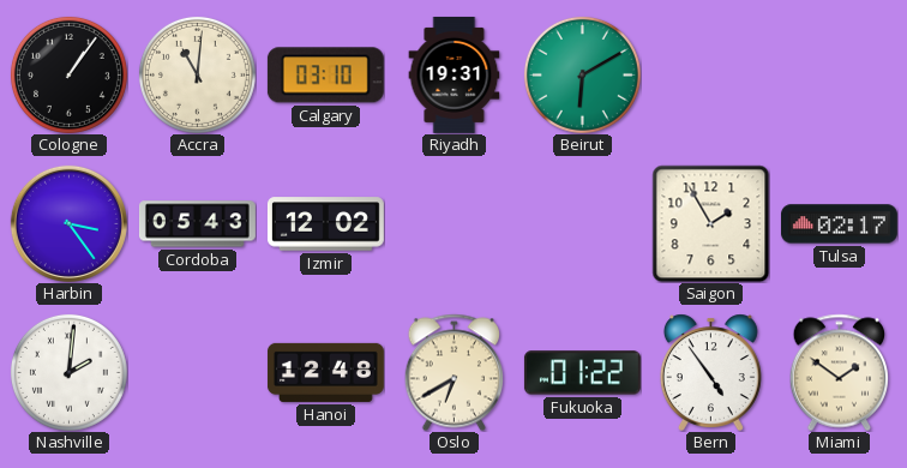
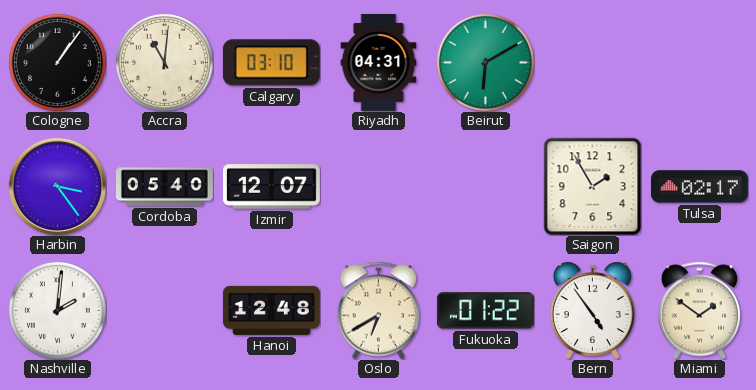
Riyadh: 19:31 -> 04:31
Cordoba: 05:43 -> 05:40
Izmir: 12:02 -> 12:07
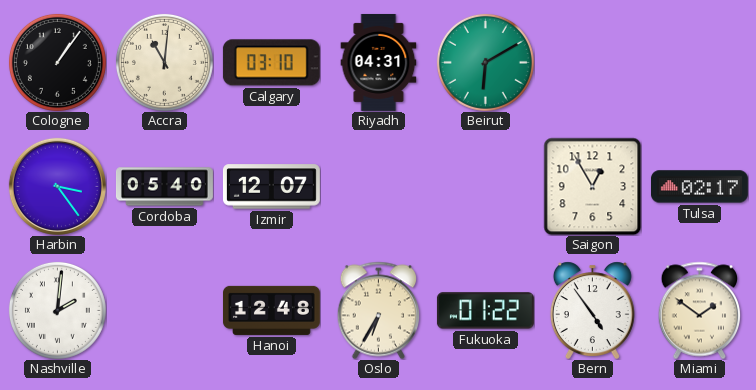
Saigon: 1:55 -> 12:55
Oslo: 6:40 -> 6:35
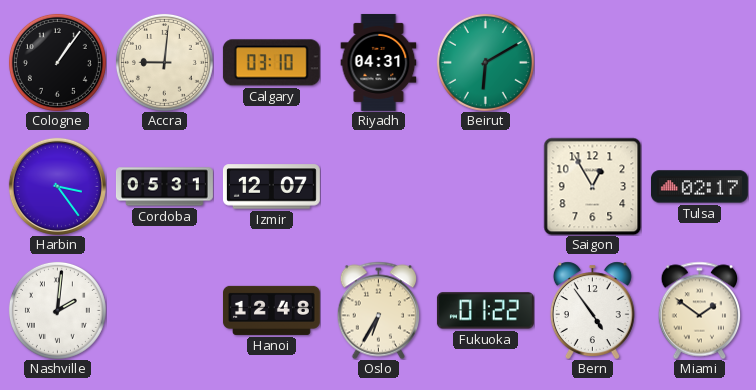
Accra: 11:01 -> 9:01
Cordoba: 05:40 -> 05:31
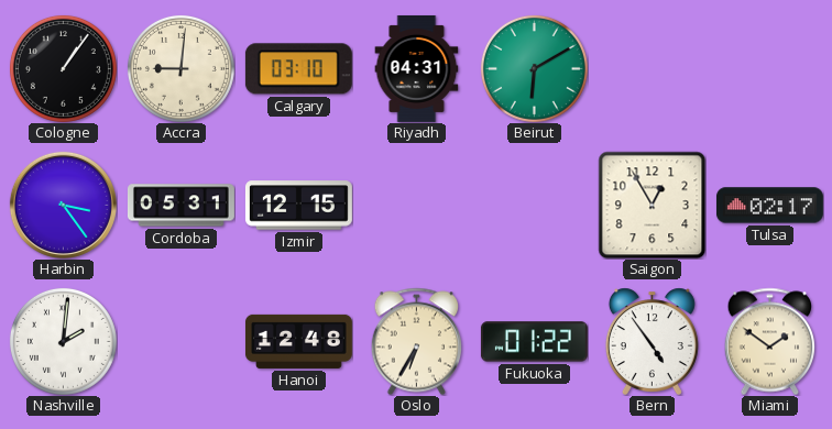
Izmir: 12:07 -> 12:15
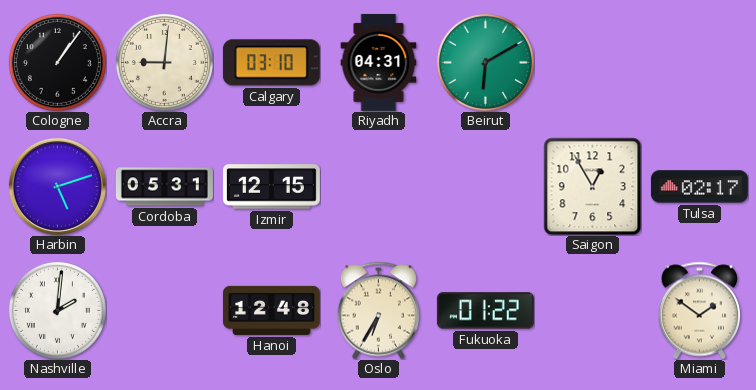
Harbin: 3:24 -> 5:12
Bern: 4:54 -> none
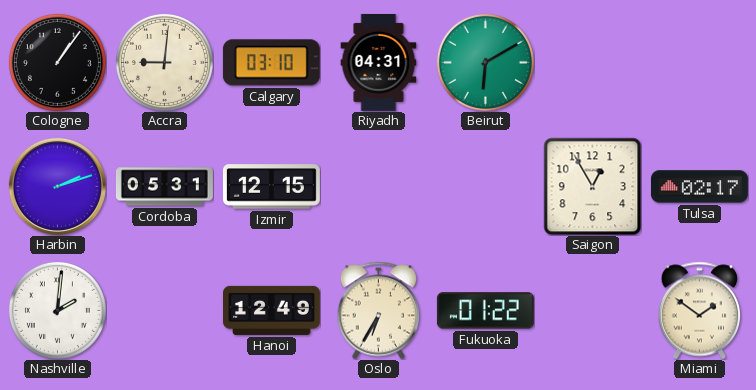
Harbin: 5:12 -> 2:12
Hanoi: 12:48 -> 12:49
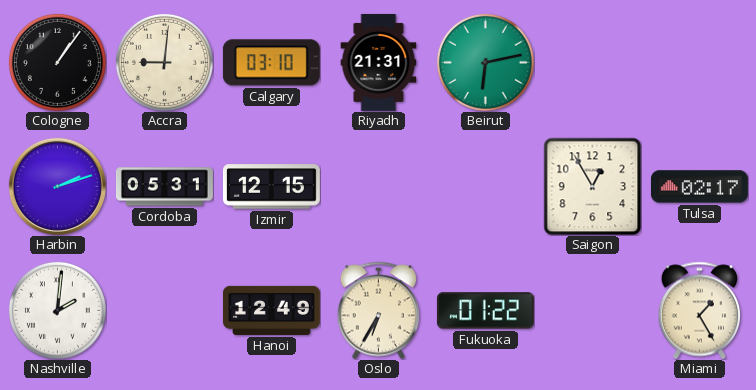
Riyadh: 04:31 -> 21:31
Beirut: 6:10 -> 6:13
Miami: 1:51 -> 1:25
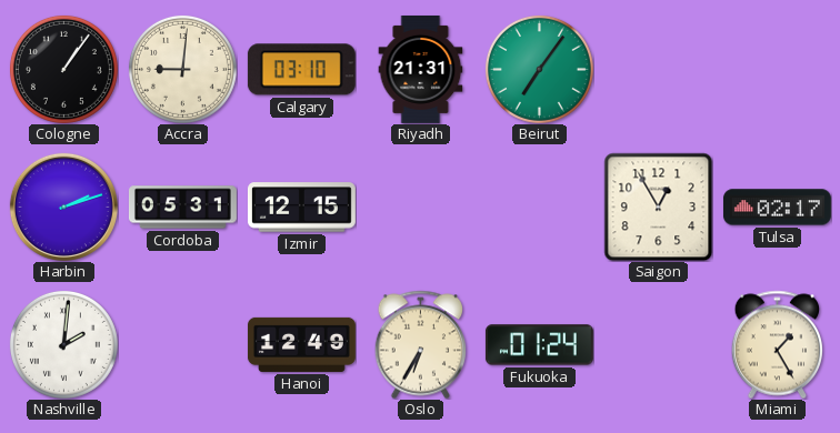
Beirut: 6:13 -> 7:06
Fukuoka: 01:22 -> 01:24
